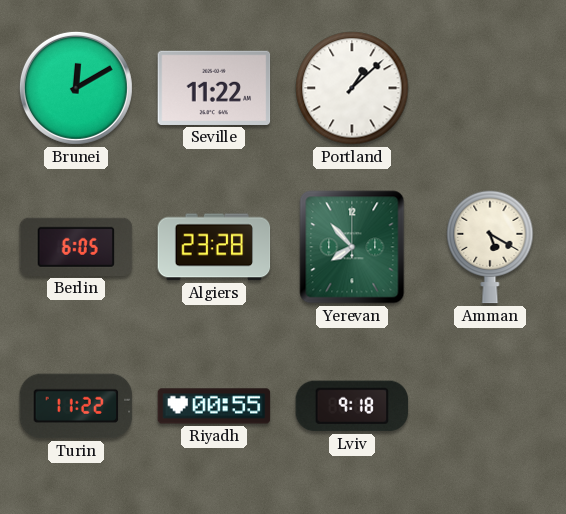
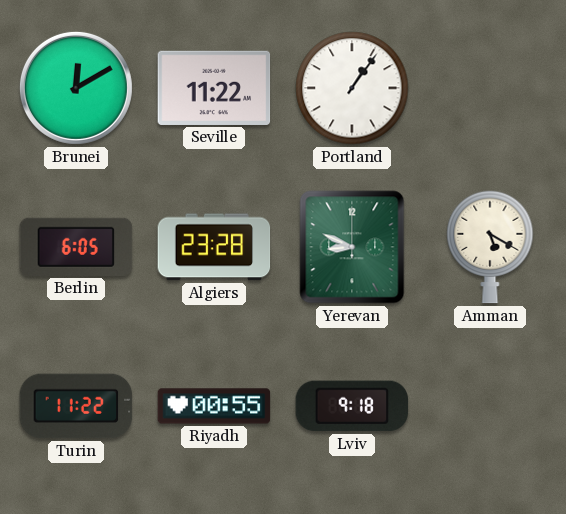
Portland: 1:08 -> 1:06
Yerevan: 7:53 -> 8:49
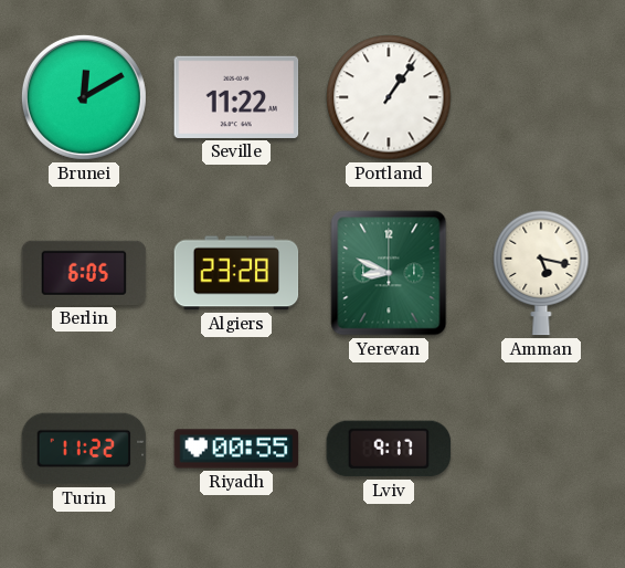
Amman: 5:20 -> 5:17
Lviv: 9:18 -> 9:17
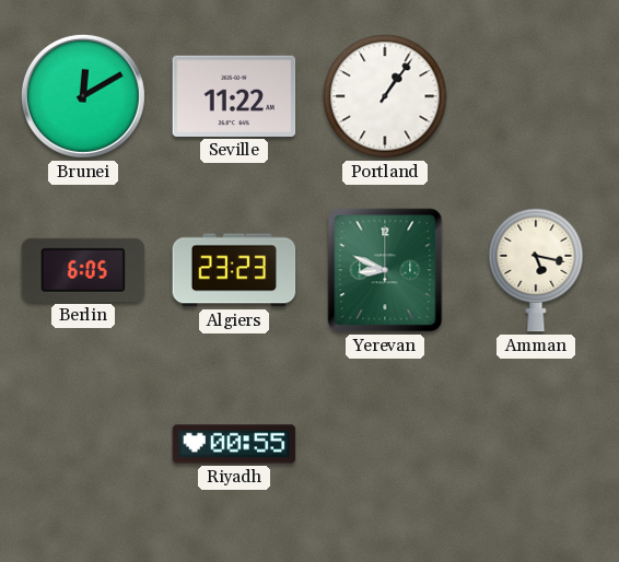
Algiers: 23:28 -> 23:23
Turin: 11:22 -> none
Lviv: 9:17 -> none
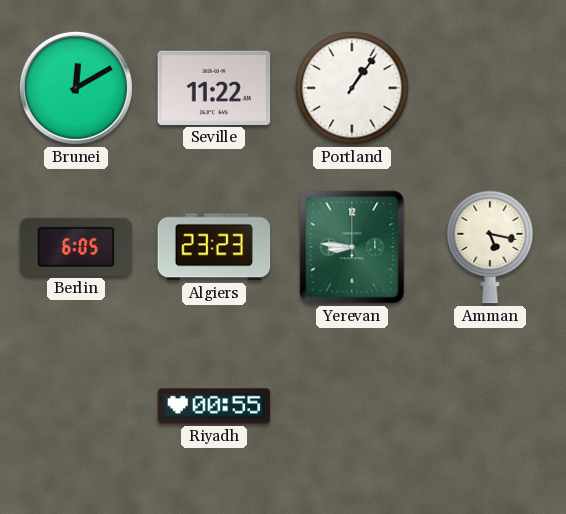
Yerevan: 8:49 -> 8:46
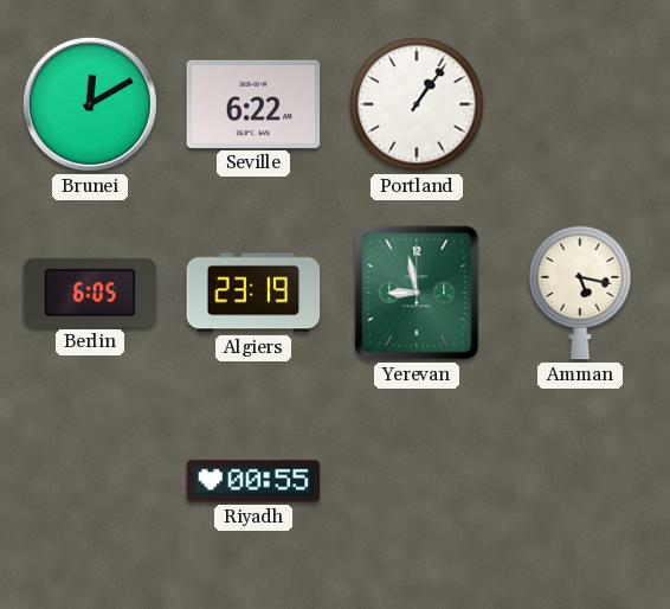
Seville: 11:22 -> 6:22
Algiers: 23:23 -> 23:19
Yerevan: 8:46 -> 8:58
